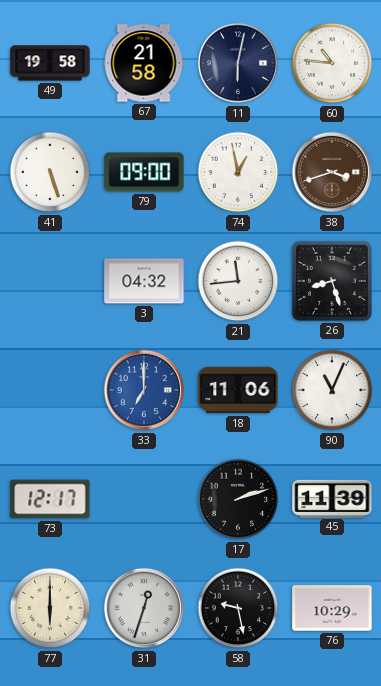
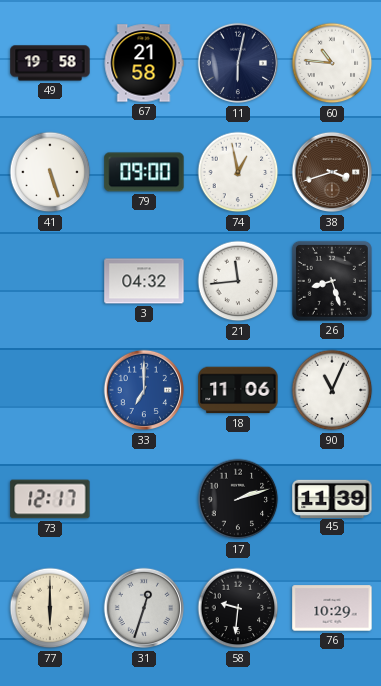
58: 9:28 -> 9:31
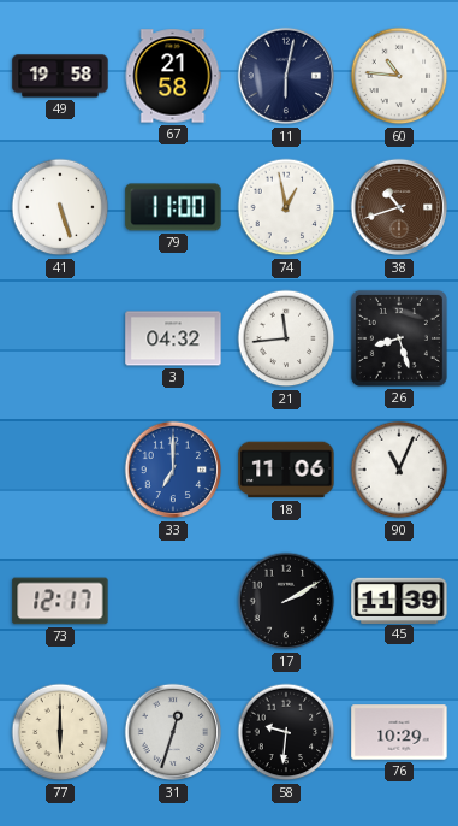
79: 09:00 -> 11:00
38: 3:42 -> 10:42
17: 2:12 -> 2:10
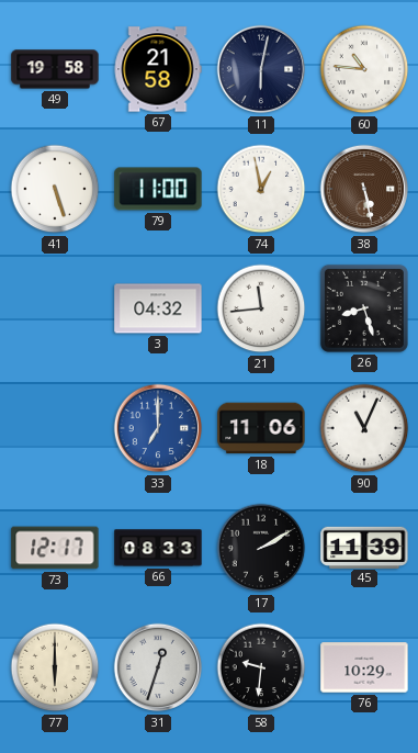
38: 10:42 -> 5:28
66: none -> 08:33
